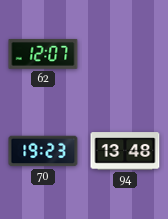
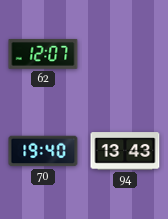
70: 19:23 -> 19:40
94: 13:48 -> 13:43
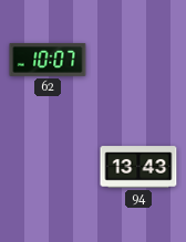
62: 12:07 -> 10:07
70: 19:40 -> none
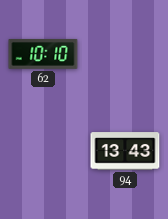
62: 10:07 -> 10:10
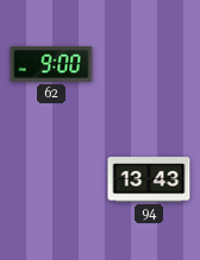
62: 10:10 -> 9:00
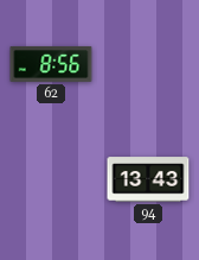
62: 9:00 -> 8:56
